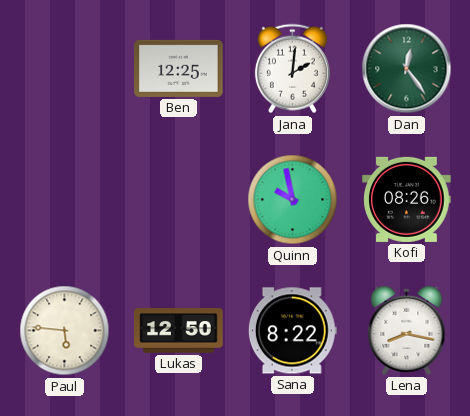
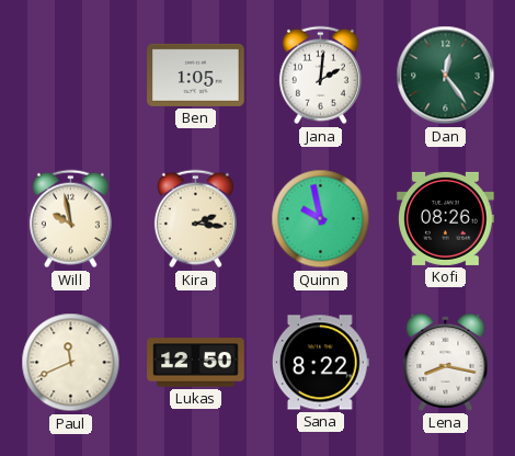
Ben: 12:25 -> 1:05
Will: none -> 9:58
Kira: none -> 2:16
Paul: 5:46 -> 11:41
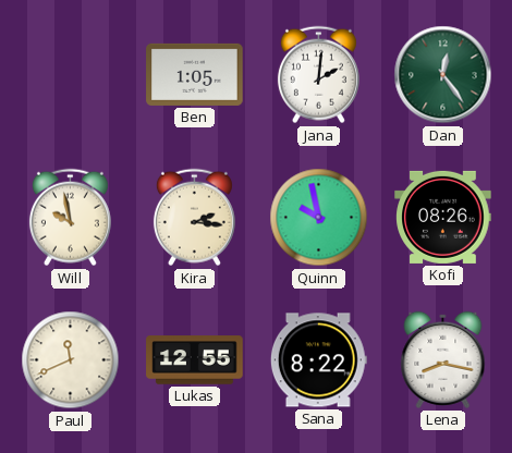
Lukas: 12:50 -> 12:55
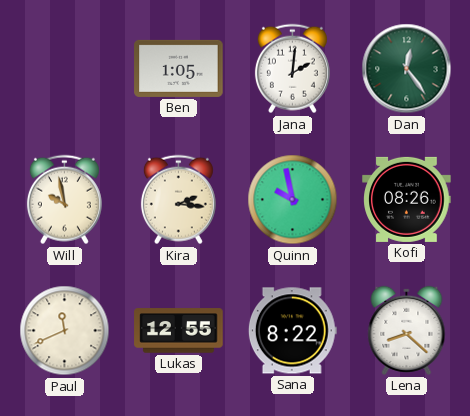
Lena: 8:17 -> 8:22
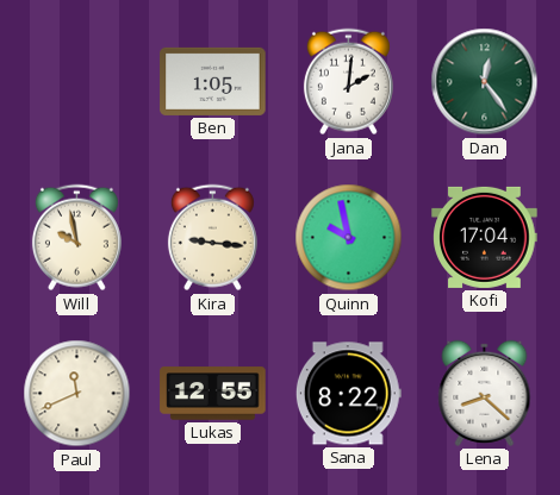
Kira: 2:16 -> 9:16
Kofi: 08:26 -> 17:04
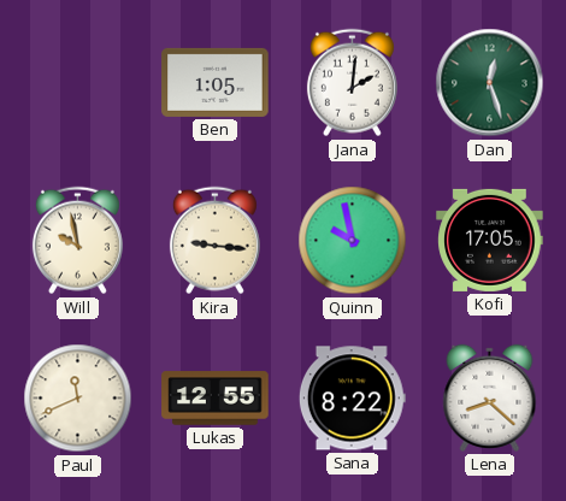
Dan: 12:24 -> 12:27
Kofi: 17:04 -> 17:05
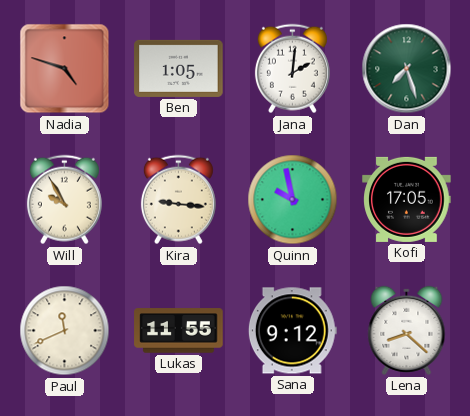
Nadia: none -> 4:48
Dan: 12:27 -> 7:27
Will: 9:58 -> 9:55
Lukas: 12:55 -> 11:55
Sana: 8:22 -> 9:12
